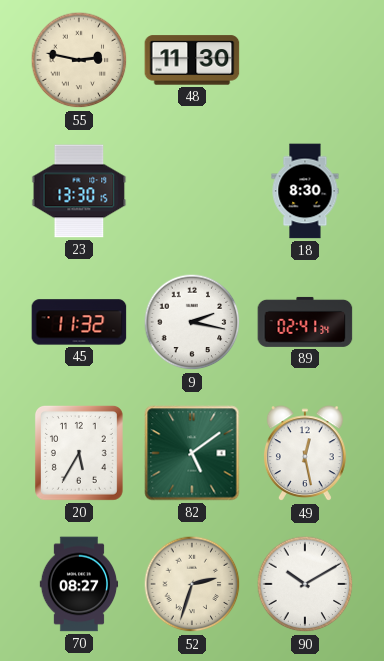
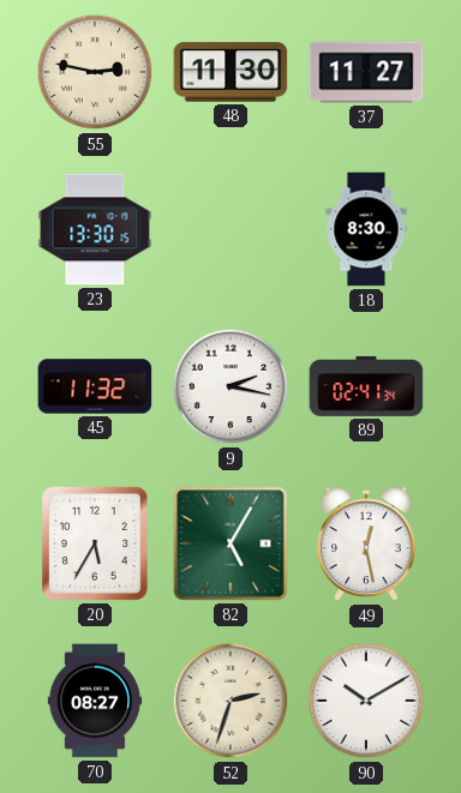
37: none -> 11:27
82: 5:09 -> 5:05
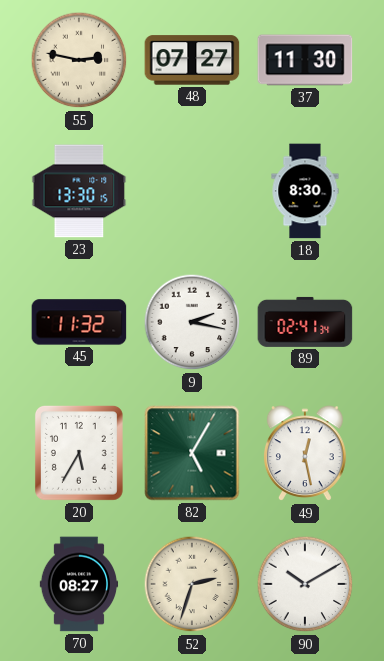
48: 11:30 -> 07:27
37: 11:27 -> 11:30
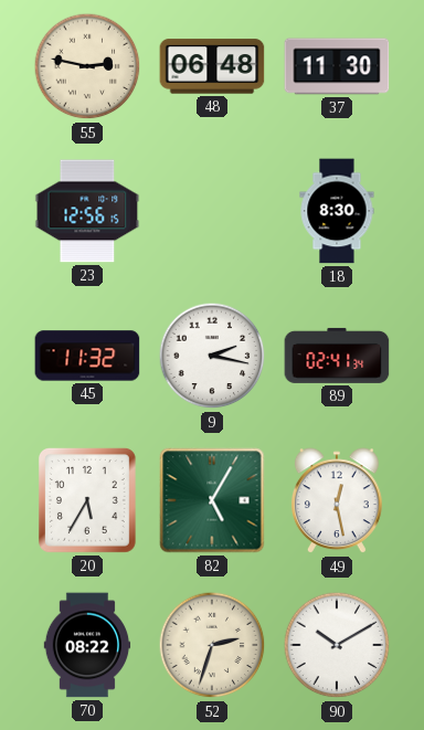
48: 07:27 -> 06:48
23: 13:30 -> 12:56
70: 08:27 -> 08:22
